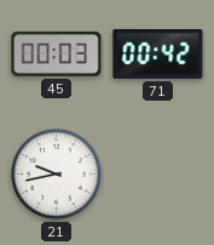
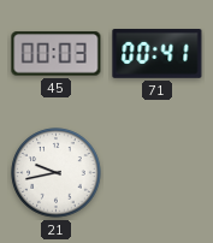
71: 00:42 -> 00:41
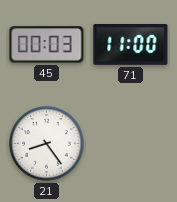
71: 00:41 -> 11:00
21: 9:43 -> 8:24
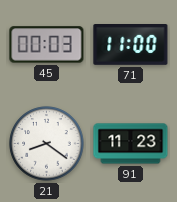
21: 8:24 -> 8:21
91: none -> 11:23
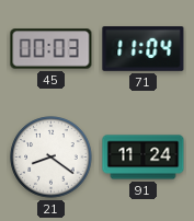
71: 11:00 -> 11:04
91: 11:23 -> 11:24
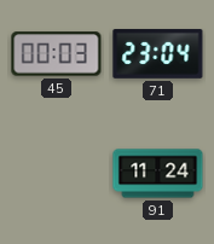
71: 11:04 -> 23:04
21: 8:21 -> none
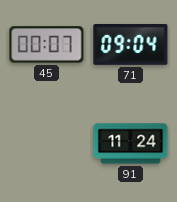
45: 00:03 -> 00:07
71: 23:04 -> 09:04
